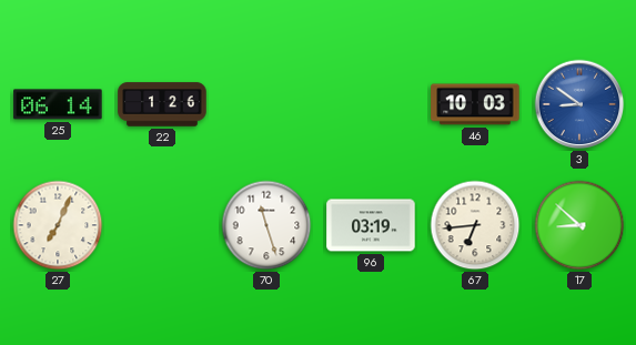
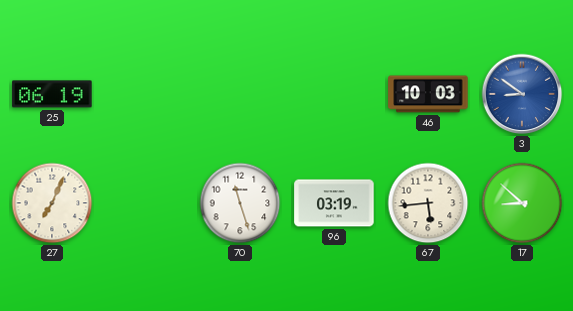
25: 06:14 -> 06:19
22: 1:26 -> none
67: 6:44 -> 5:44
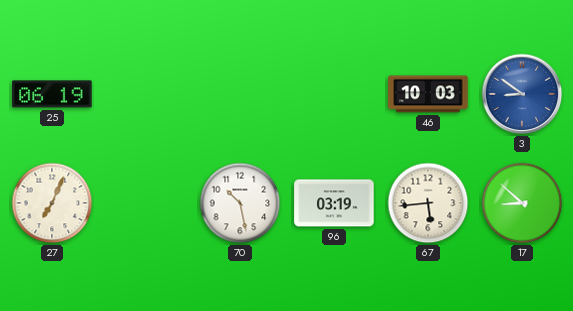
70: 11:27 -> 10:28
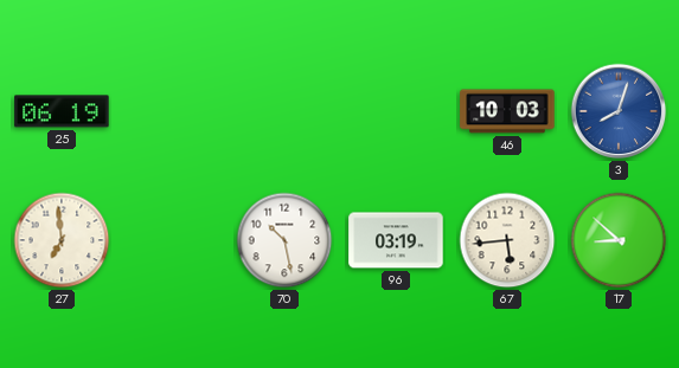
3: 8:51 -> 8:03
27: 7:04 -> 6:59
